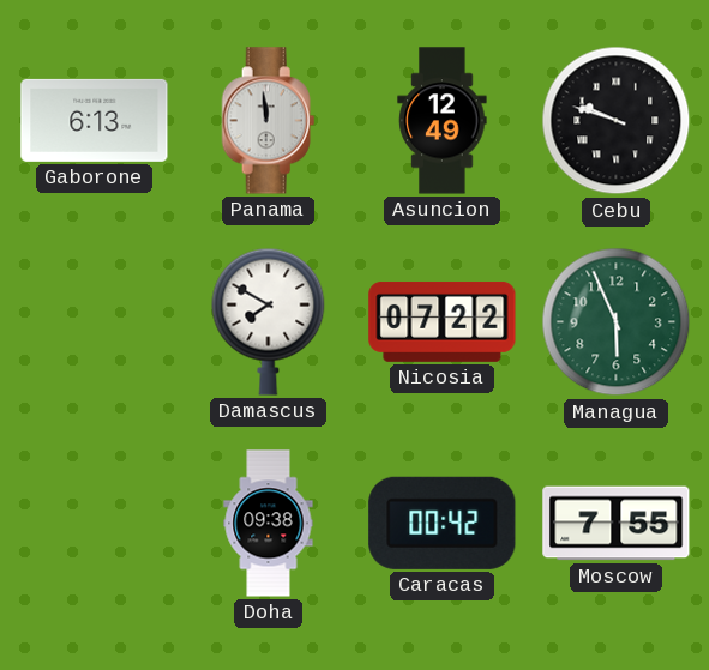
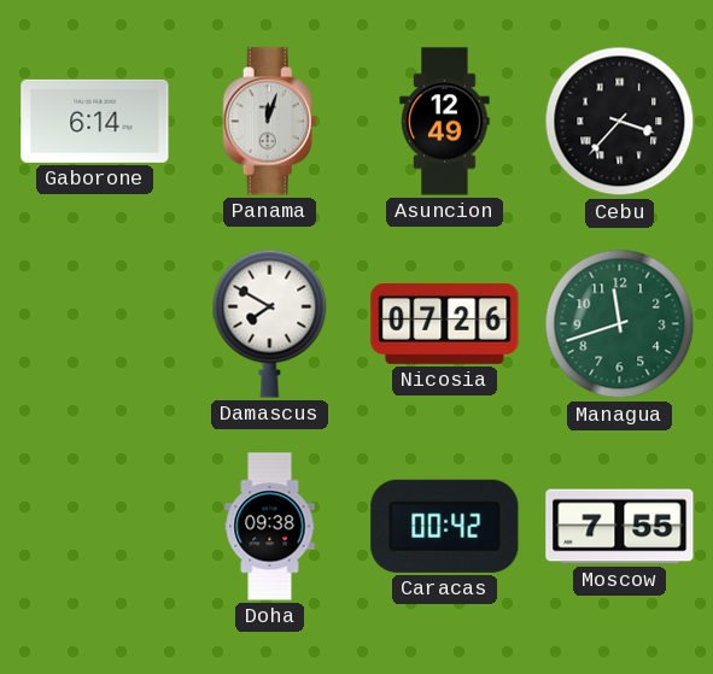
Gaborone: 6:13 -> 6:14
Panama: 11:59 -> 12:03
Cebu: 9:48 -> 3:37
Nicosia: 07:22 -> 07:26
Managua: 5:56 -> 11:42
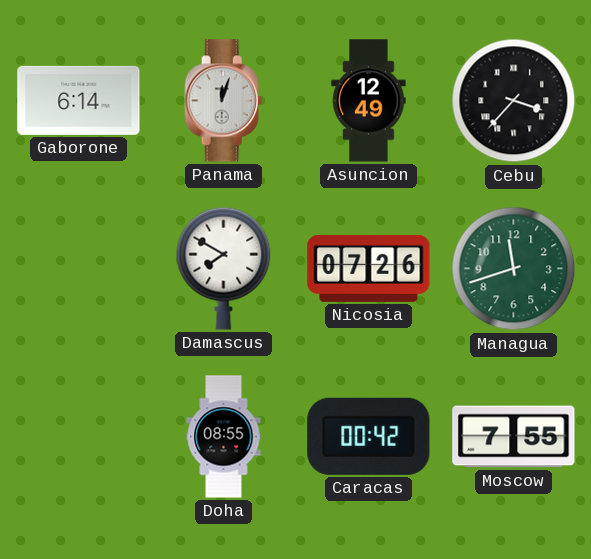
Doha: 09:38 -> 08:55
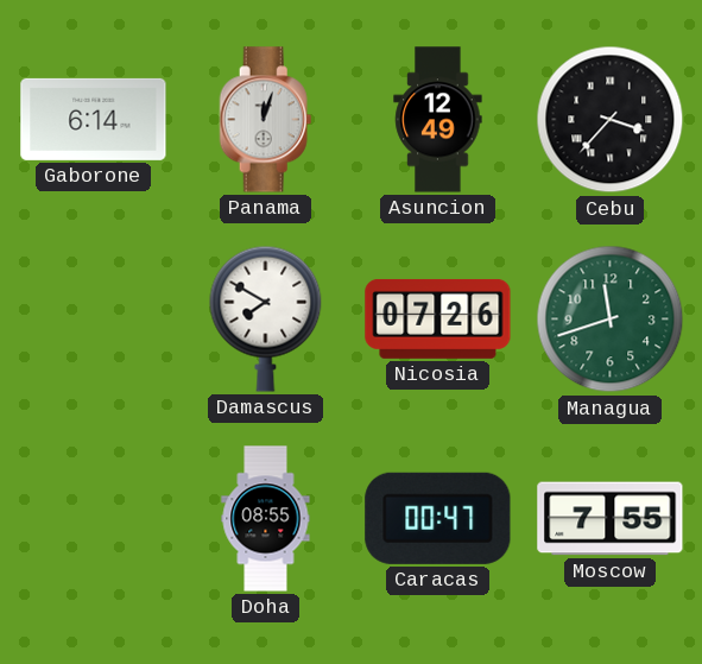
Caracas: 00:42 -> 00:47
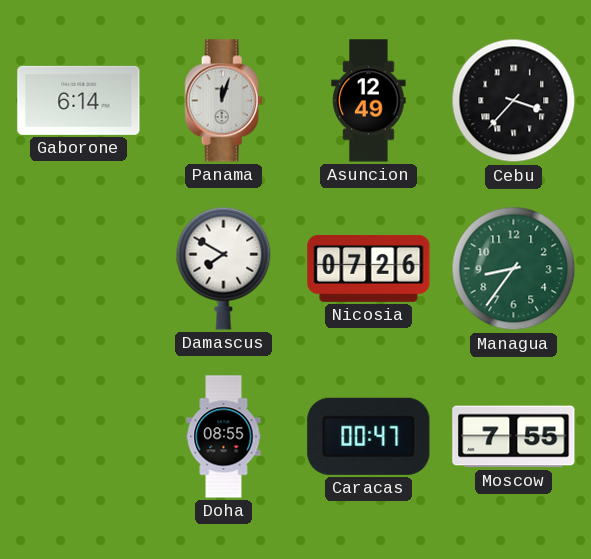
Managua: 11:42 -> 8:36
